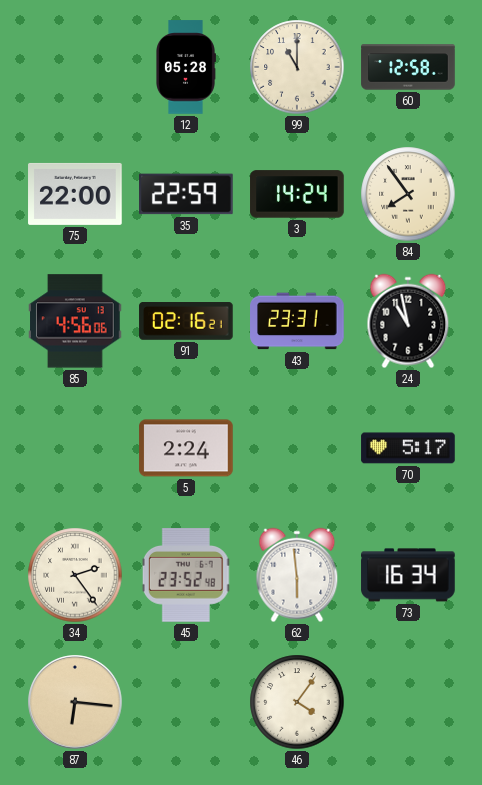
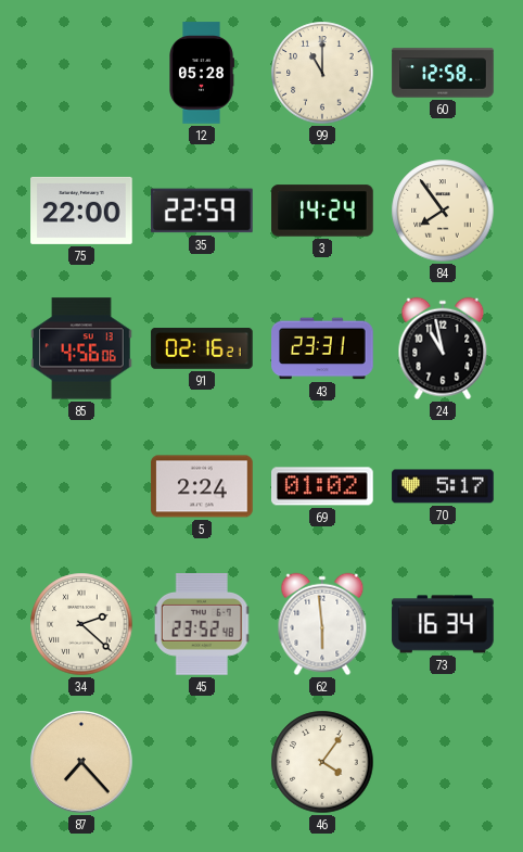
69: none -> 01:02
34: 2:24 -> 2:22
87: 6:16 -> 7:23
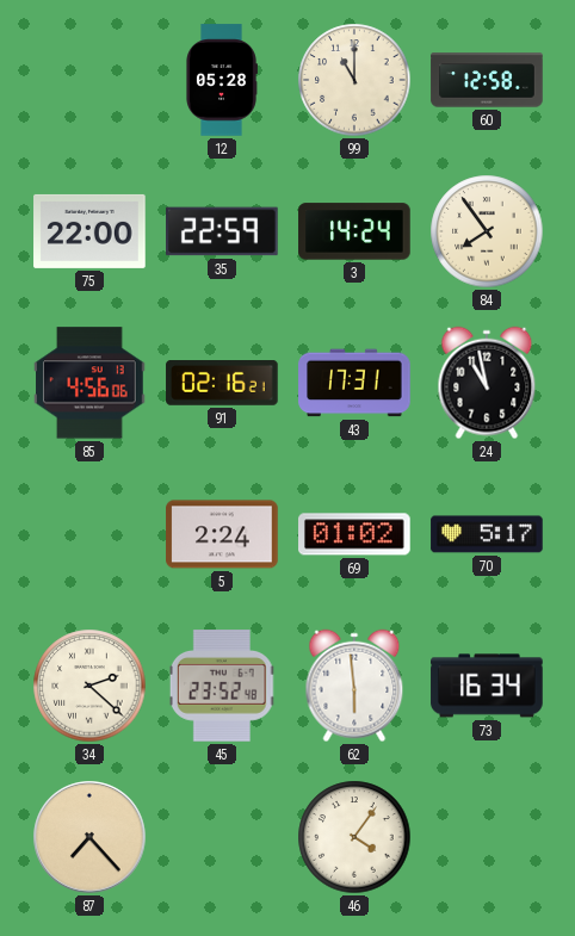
43: 23:31 -> 17:31
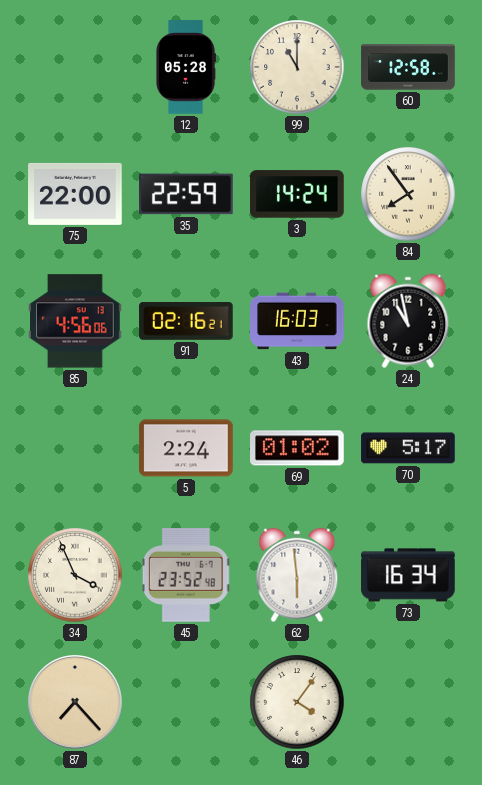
43: 17:31 -> 16:03
34: 2:22 -> 3:56
